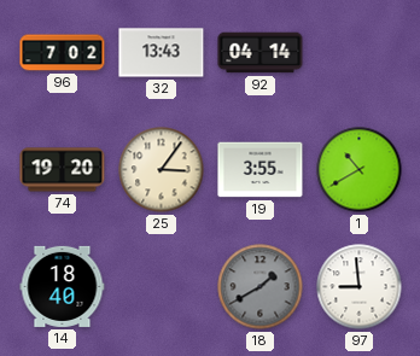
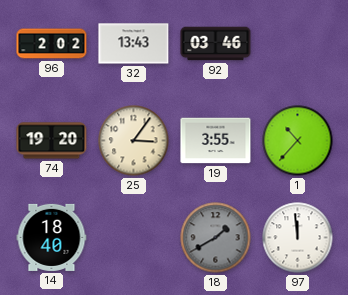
96: 7:02 -> 2:02
92: 04:14 -> 03:46
1: 10:40 -> 10:37
97: 8:59 -> 11:59
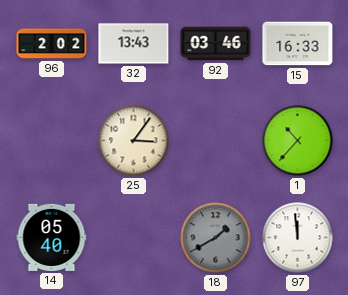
15: none -> 16:33
74: 19:20 -> none
19: 3:55 -> none
14: 18:40 -> 05:40
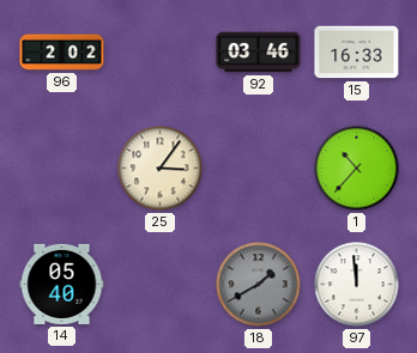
32: 13:43 -> none
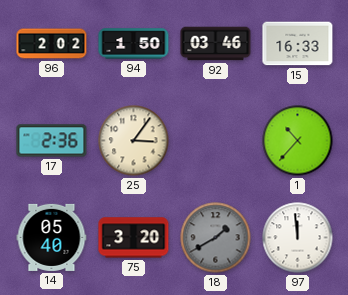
94: none -> 1:50
17: none -> 2:36
75: none -> 3:20
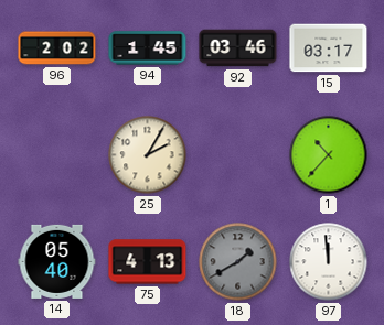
94: 1:50 -> 1:45
15: 16:33 -> 03:17
17: 2:36 -> none
25: 3:06 -> 2:05
75: 3:20 -> 4:13
